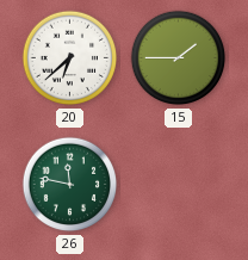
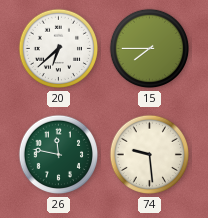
15: 1:45 -> 7:45
74: none -> 9:29
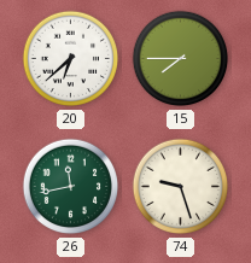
26: 11:47 -> 11:43
74: 9:29 -> 9:27
